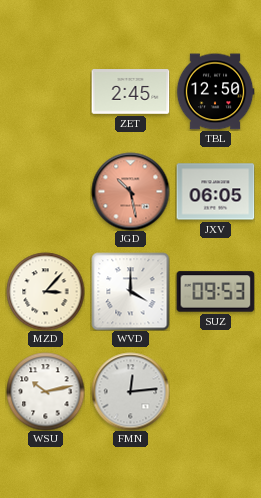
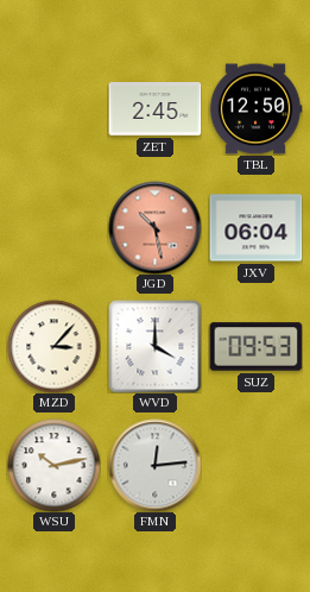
JXV: 06:05 -> 06:04
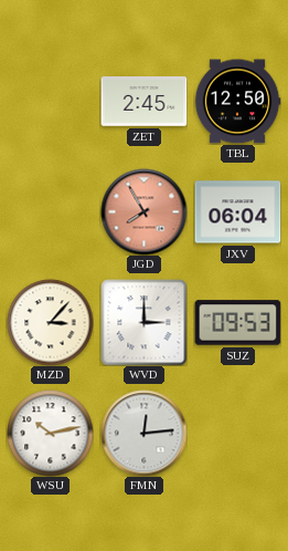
JGD: 10:28 -> 7:55
WVD: 4:00 -> 3:00
